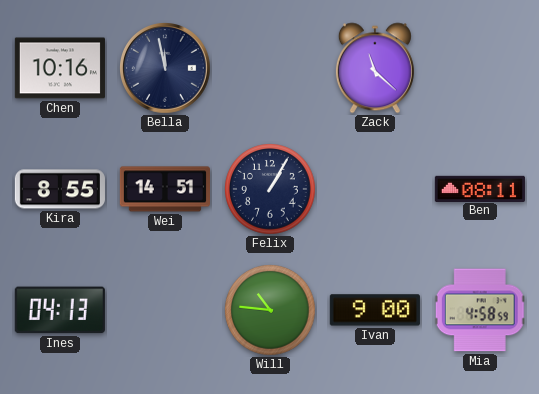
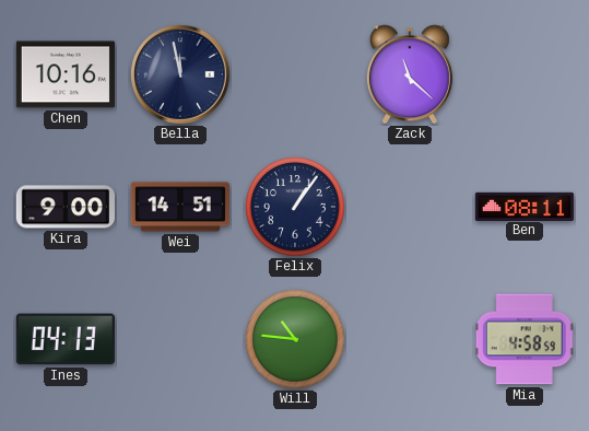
Kira: 8:55 -> 9:00
Felix: 1:05 -> 1:06
Ivan: 9:00 -> none
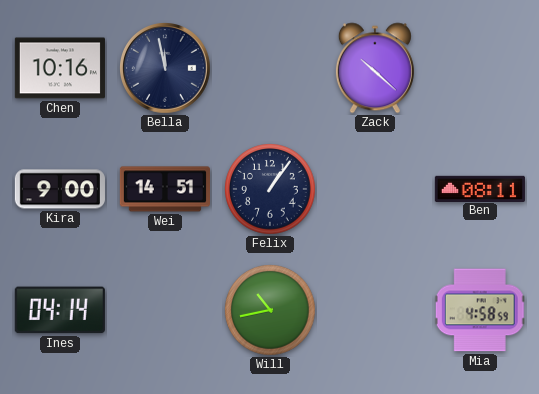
Zack: 11:22 -> 10:22
Ines: 04:13 -> 04:14
Will: 10:46 -> 10:43
